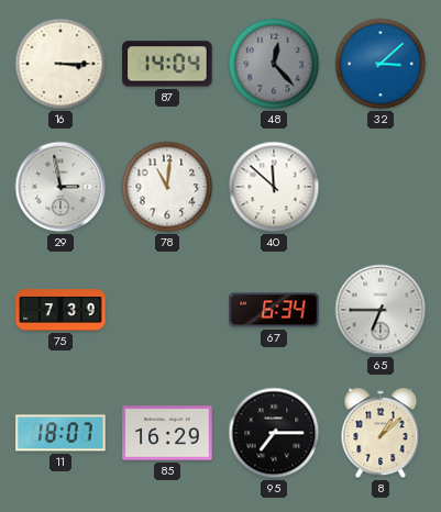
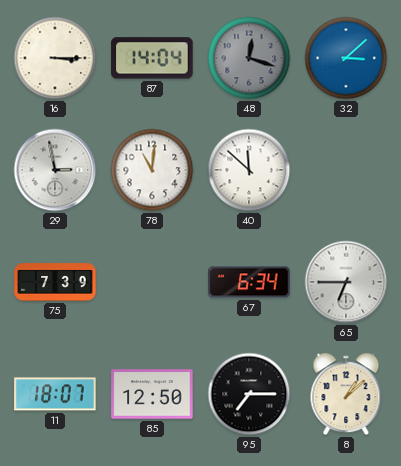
48: 12:23 -> 12:18
85: 16:29 -> 12:50
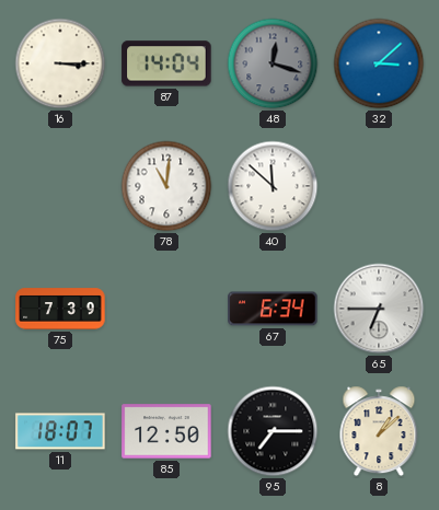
29: 2:58 -> none
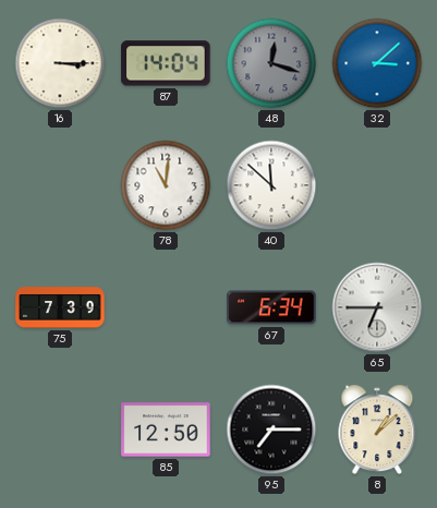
11: 18:07 -> none
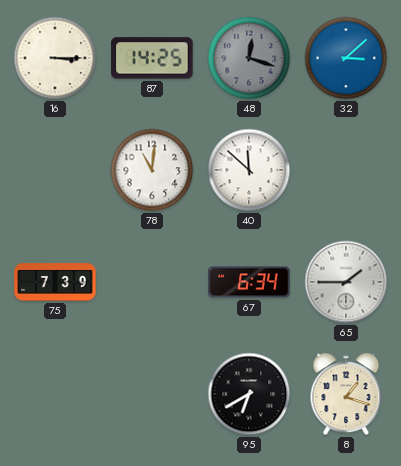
87: 14:04 -> 14:25
65: 6:45 -> 1:45
85: 12:50 -> none
95: 7:15 -> 6:40
8: 1:08 -> 1:18
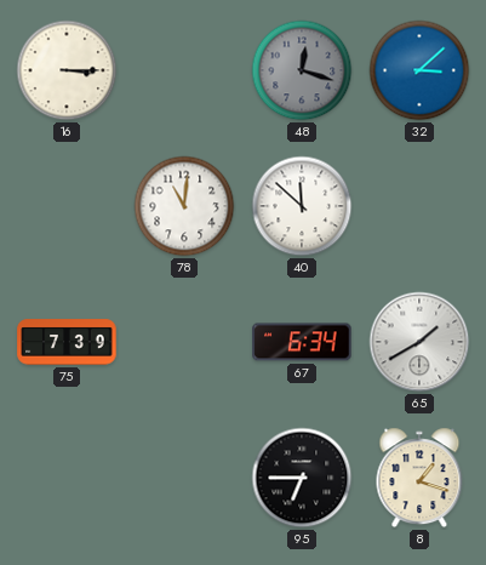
87: 14:25 -> none
65: 1:45 -> 1:40
95: 6:40 -> 6:45
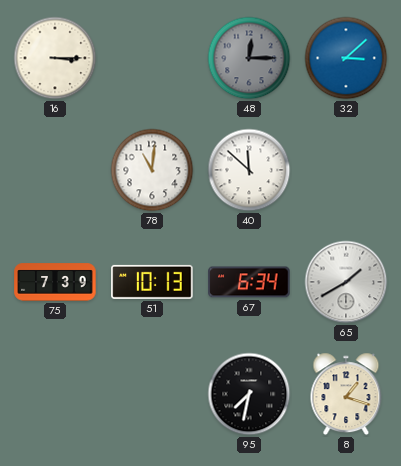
48: 12:18 -> 12:15
51: none -> 10:13
95: 6:45 -> 7:32
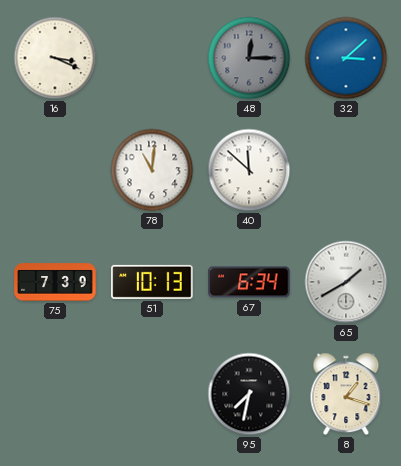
16: 3:15 -> 3:19
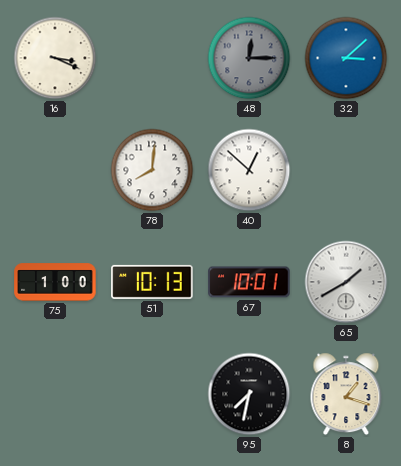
78: 11:01 -> 8:01
40: 11:52 -> 12:52
75: 7:39 -> 1:00
67: 6:34 -> 10:01
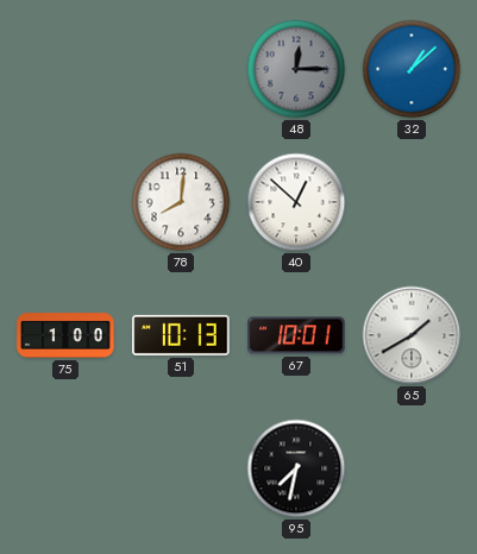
16: 3:19 -> none
32: 3:08 -> 1:08
8: 1:18 -> none
